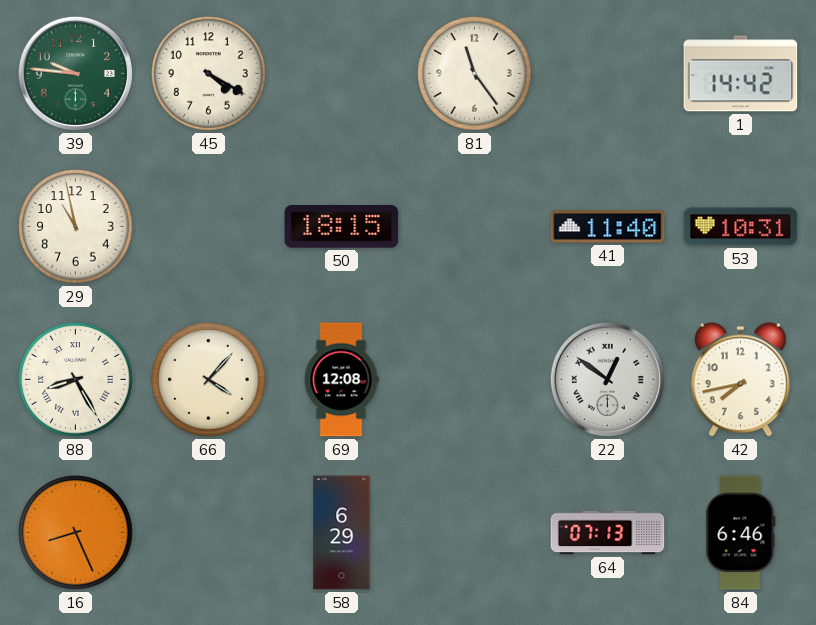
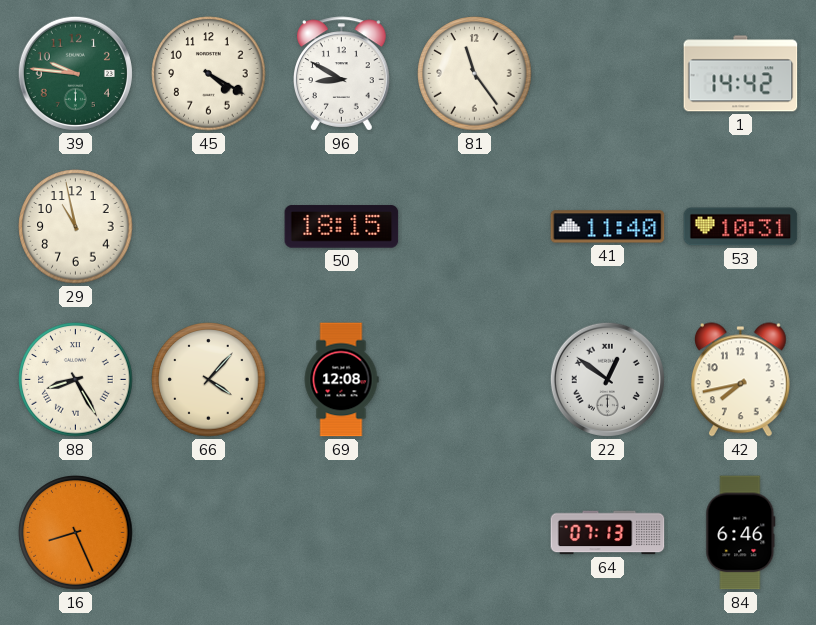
96: none -> 8:50
58: 6:29 -> none
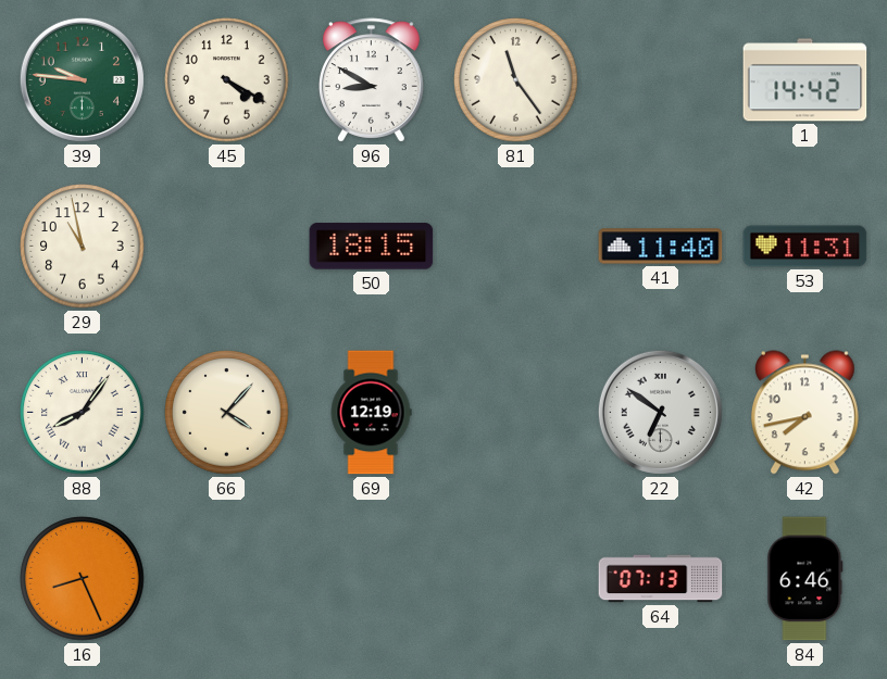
53: 10:31 -> 11:31
88: 8:25 -> 8:06
69: 12:08 -> 12:19
22: 12:51 -> 6:51
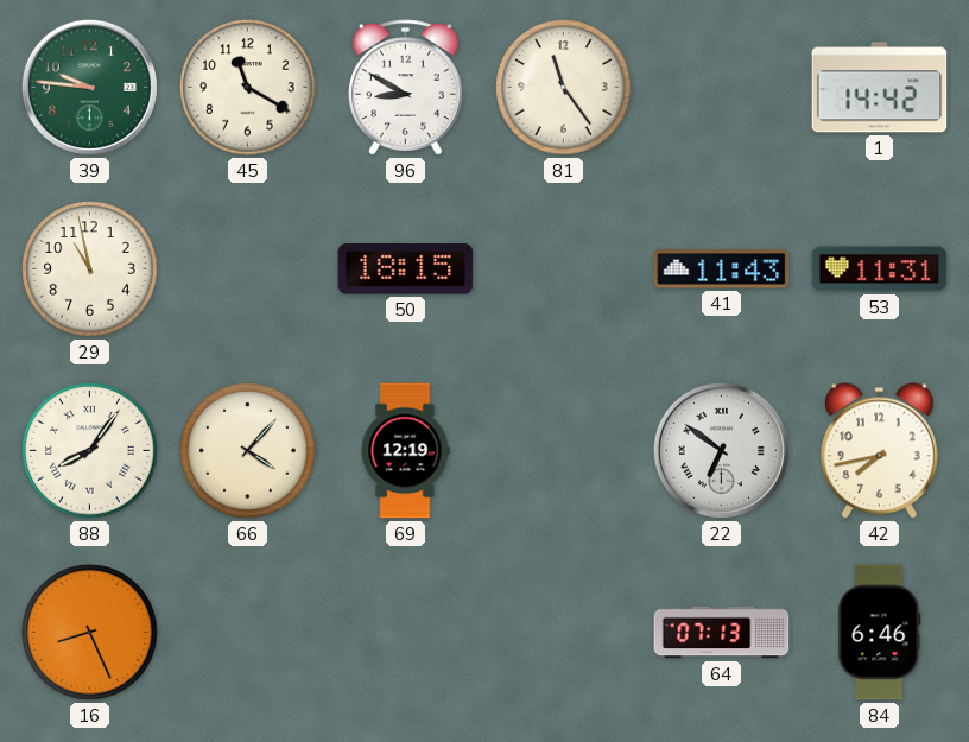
45: 4:20 -> 11:20
41: 11:40 -> 11:43
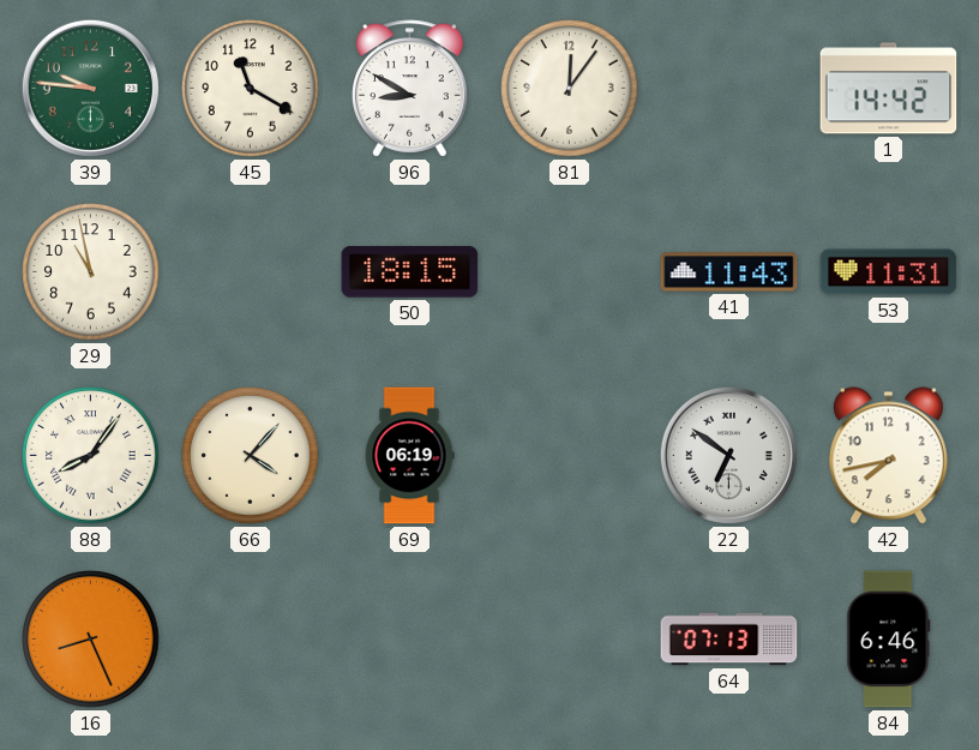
81: 11:24 -> 12:06
69: 12:19 -> 06:19
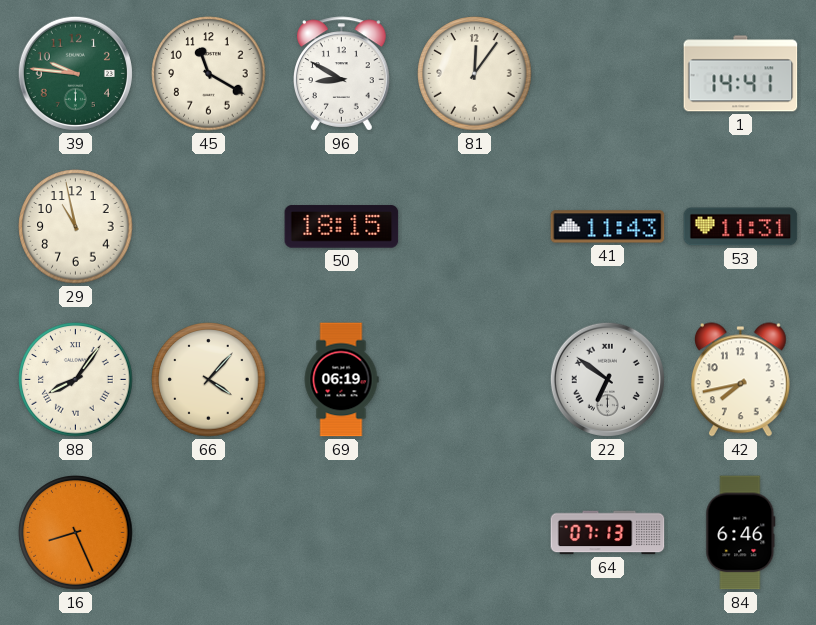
1: 14:42 -> 14:41
